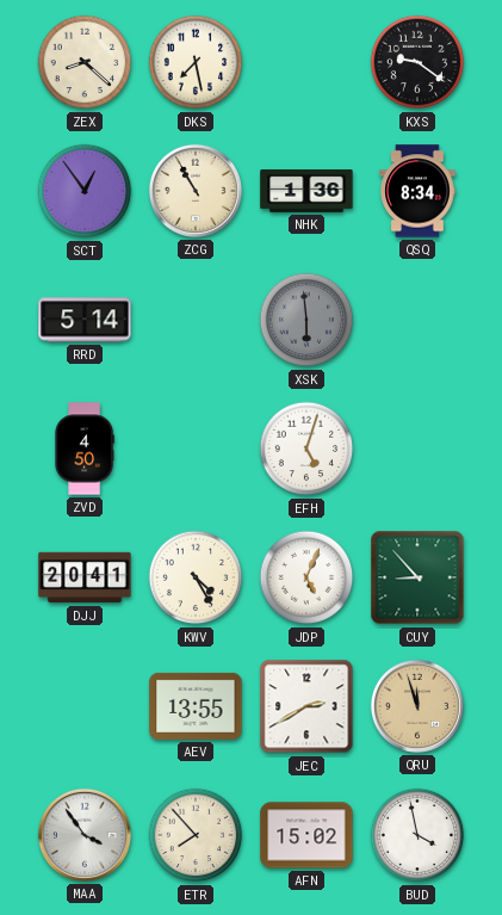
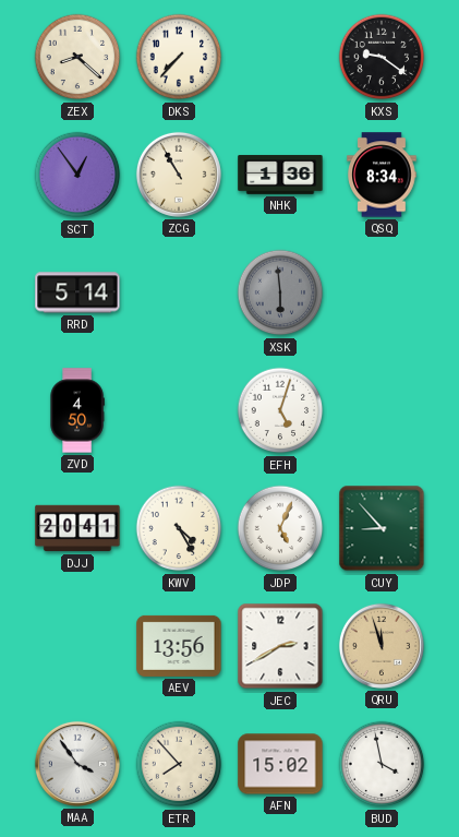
DKS: 7:28 -> 7:37
AEV: 13:55 -> 13:56
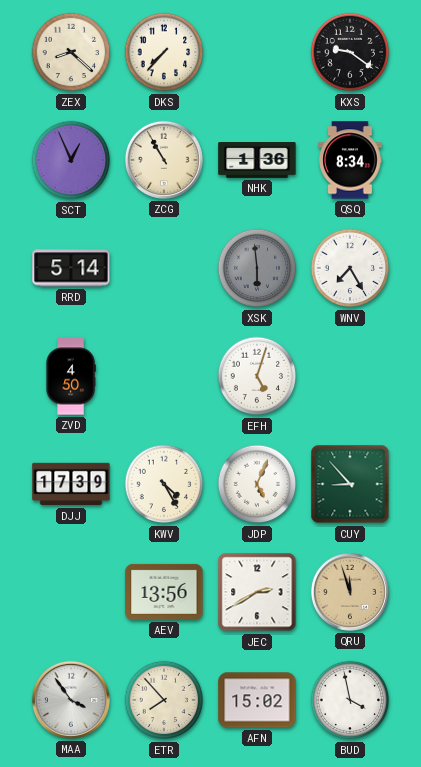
SCT: 12:54 -> 12:56
WNV: none -> 7:25
DJJ: 20:41 -> 17:39
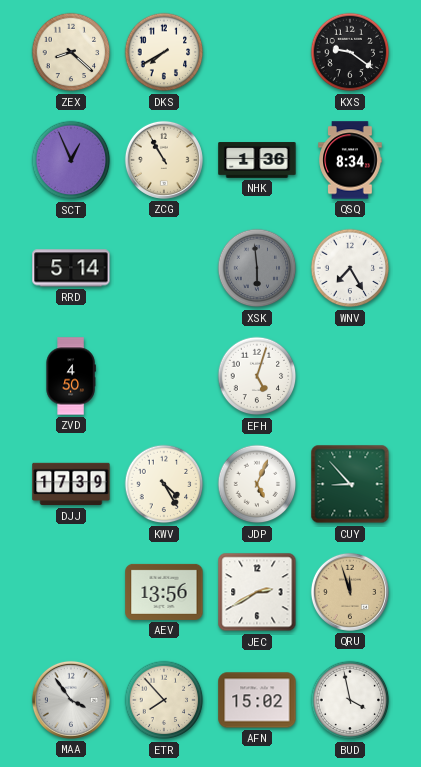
DKS: 7:37 -> 7:40
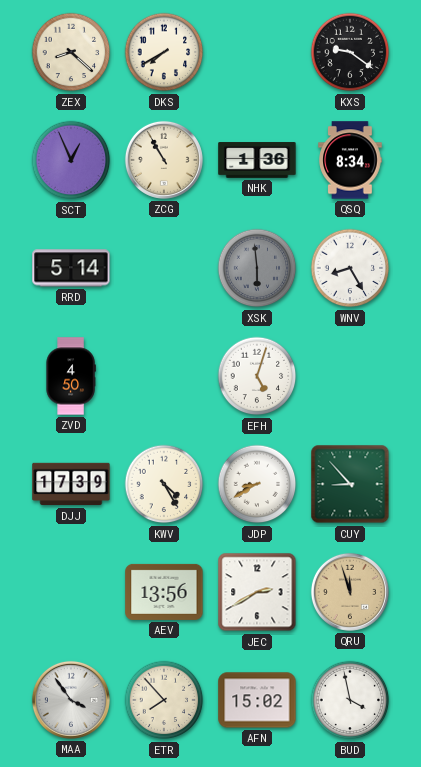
WNV: 7:25 -> 8:25
JDP: 5:04 -> 8:40
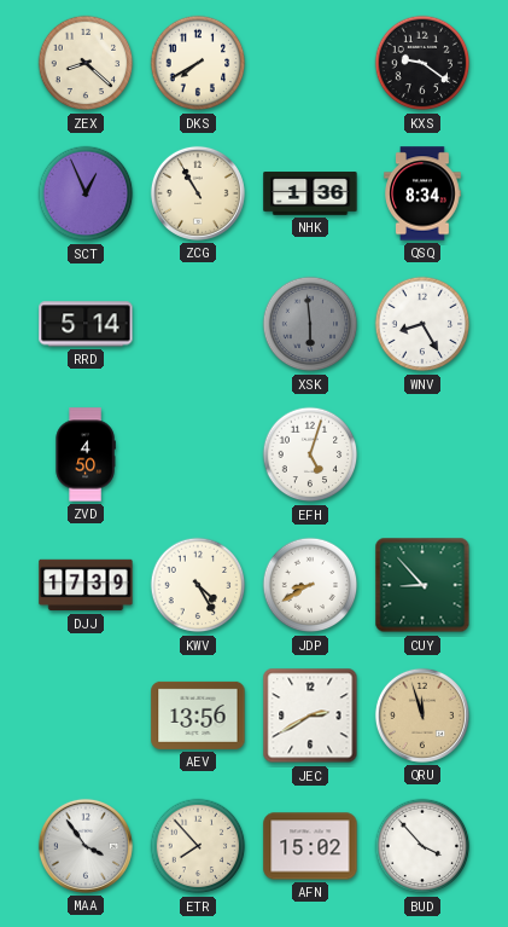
BUD: 3:58 -> 3:53
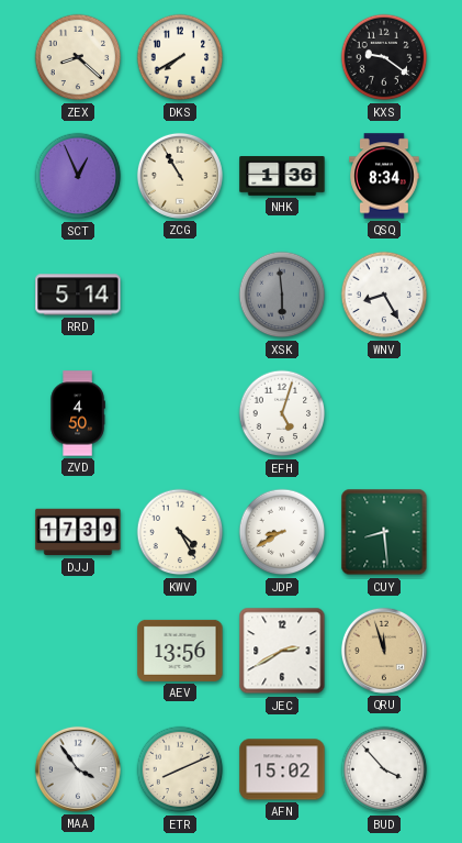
CUY: 8:53 -> 8:29
ETR: 7:53 -> 8:11
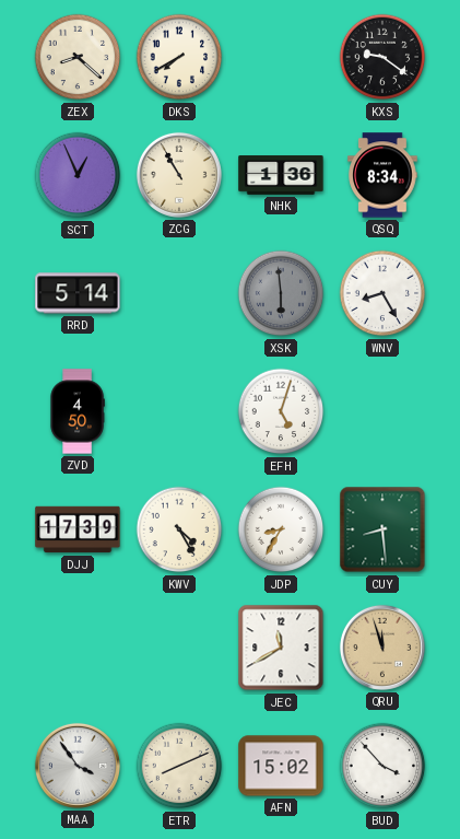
JDP: 8:40 -> 8:35
AEV: 13:56 -> none
JEC: 2:40 -> 11:40
